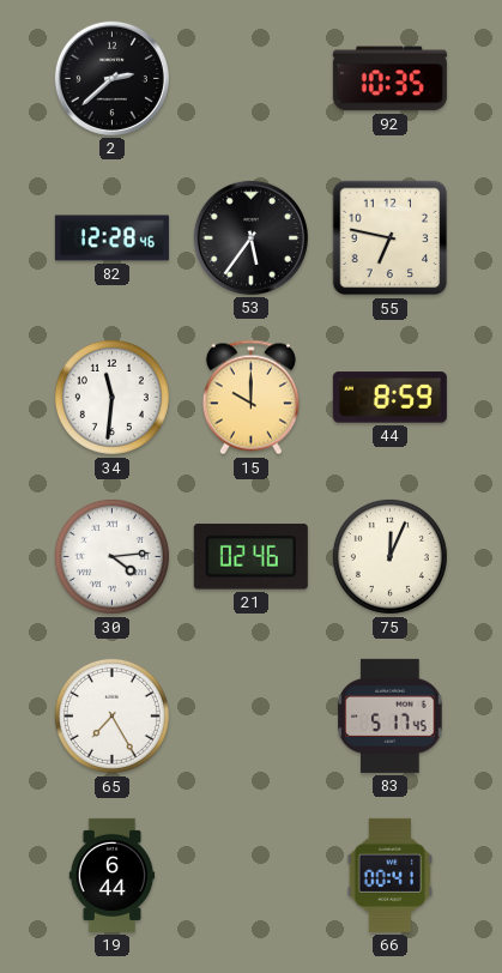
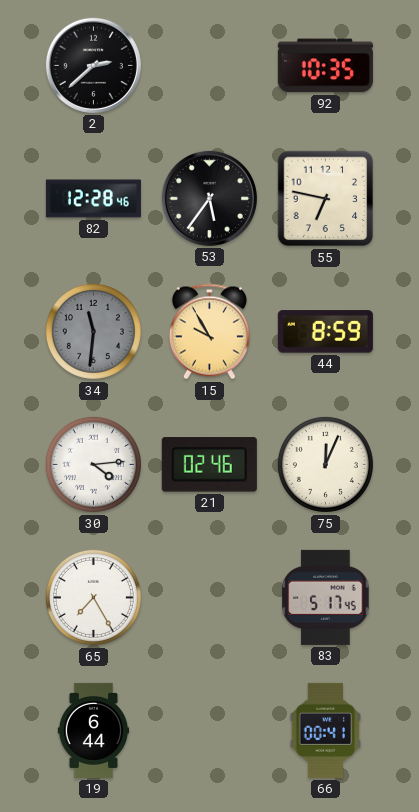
34 dial: white -> grey
15: 10:00 -> 9:55
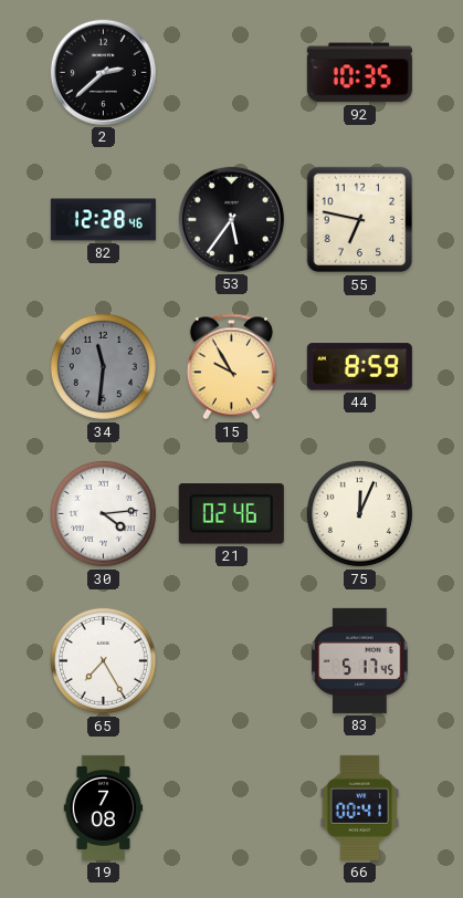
19: 6:44 -> 7:08
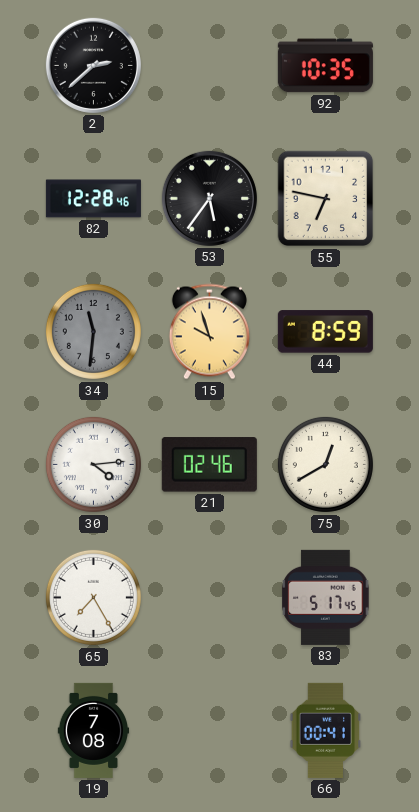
15: 9:55 -> 9:57
75: 12:04 -> 12:40
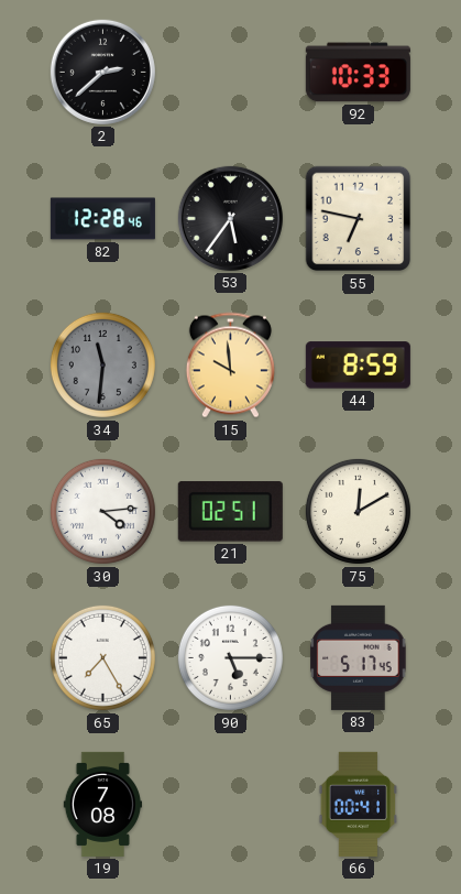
92: 10:35 -> 10:33
15: 9:57 -> 9:59
21: 02:46 -> 02:51
75: 12:40 -> 12:10
90: none -> 5:15
